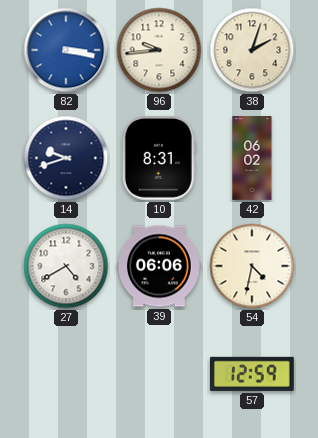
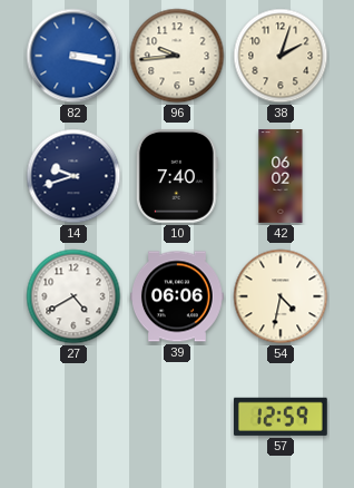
10: 8:31 -> 7:40
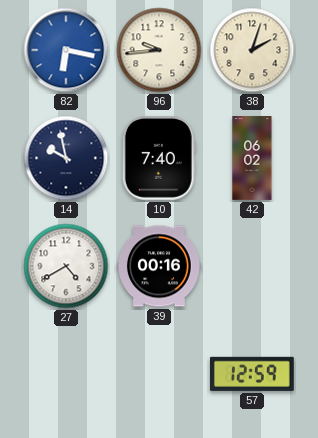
82: 3:17 -> 6:17
14: 9:42 -> 9:58
39: 06:06 -> 00:16
54: 4:32 -> none
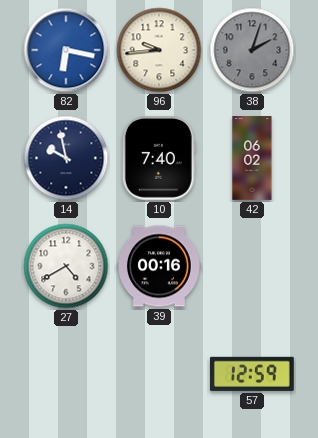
38 dial: cream -> grey
